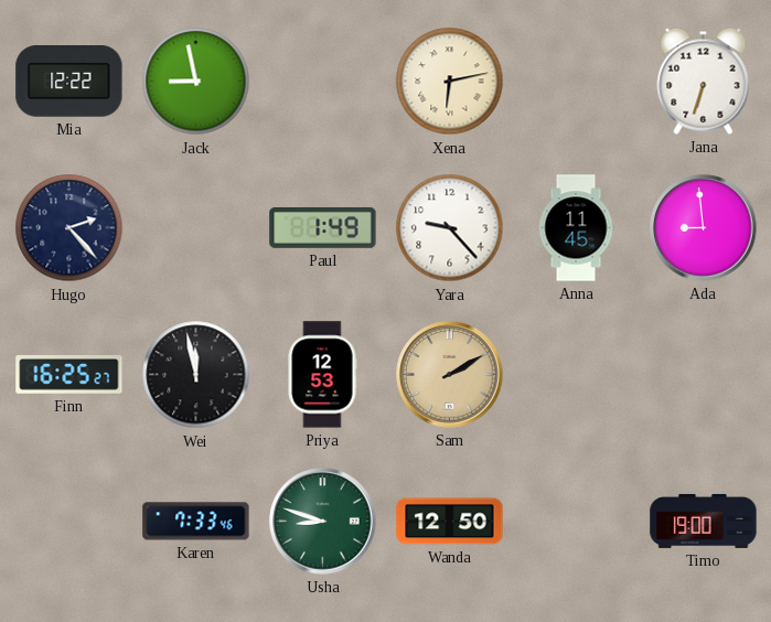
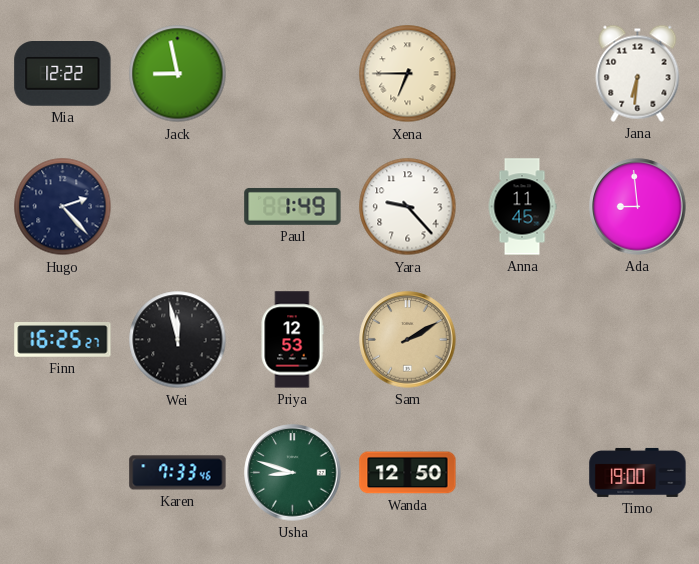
Xena: 6:13 -> 6:45
Jana: 6:33 -> 6:31
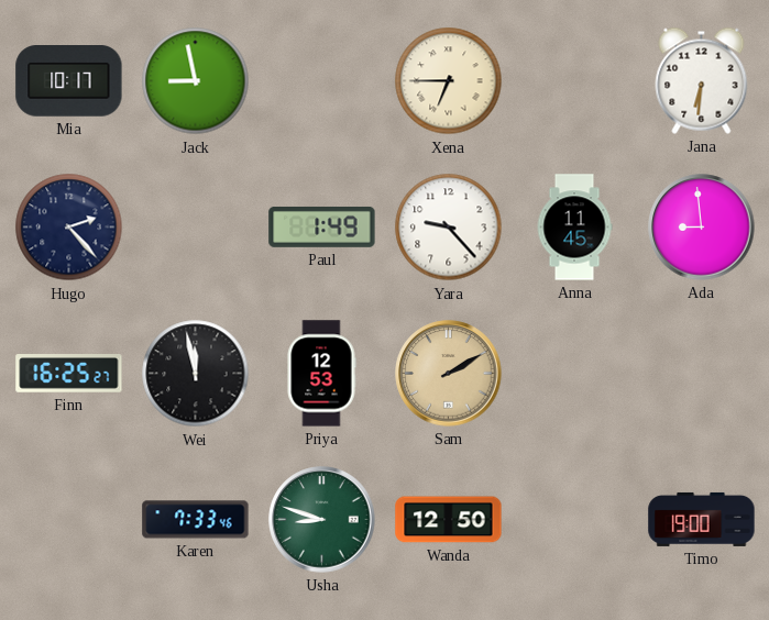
Mia: 12:22 -> 10:17
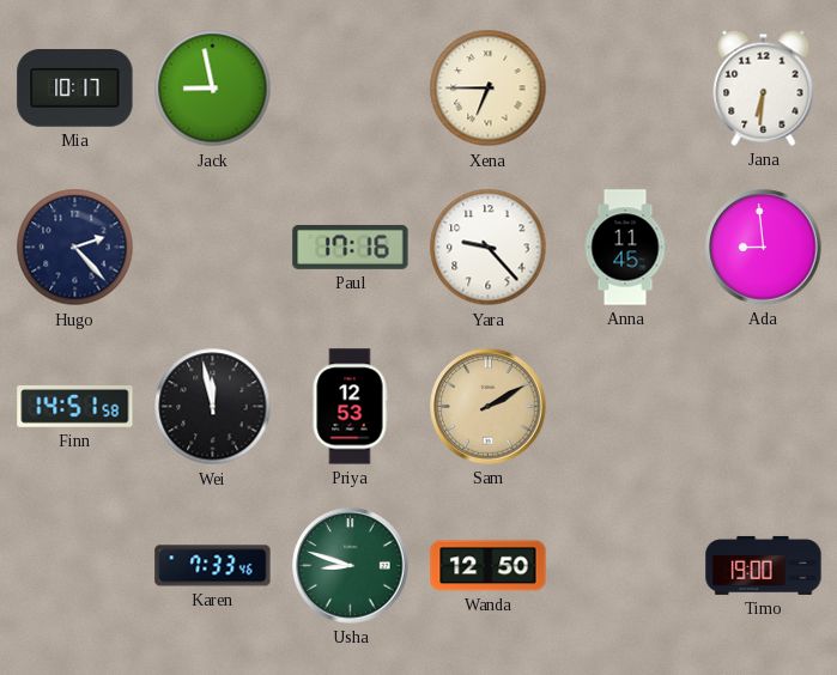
Paul: 1:49 -> 17:16
Finn: 16:25 -> 14:51
